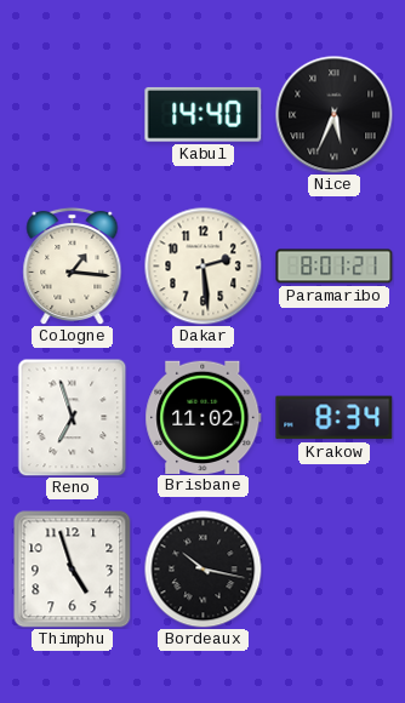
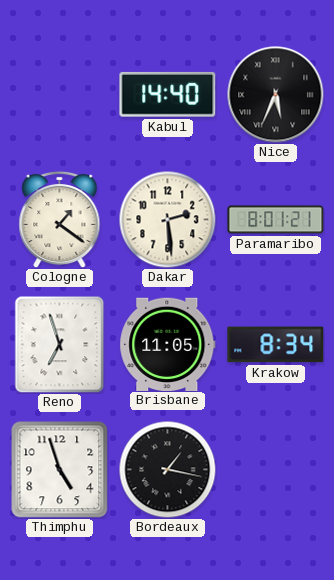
Cologne: 1:16 -> 1:21
Brisbane: 11:02 -> 11:05
Bordeaux: 10:17 -> 1:17
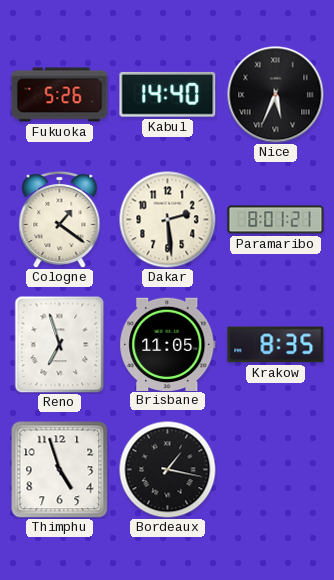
Fukuoka: none -> 5:26
Krakow: 8:34 -> 8:35
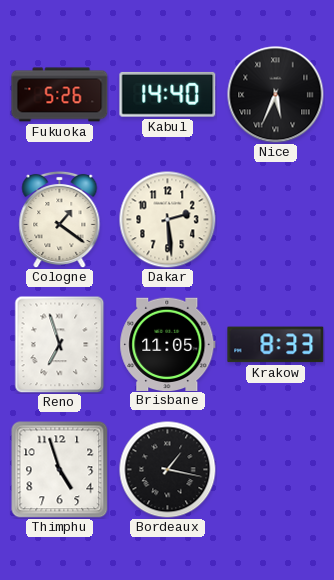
Paramaribo: 8:01 -> none
Krakow: 8:35 -> 8:33
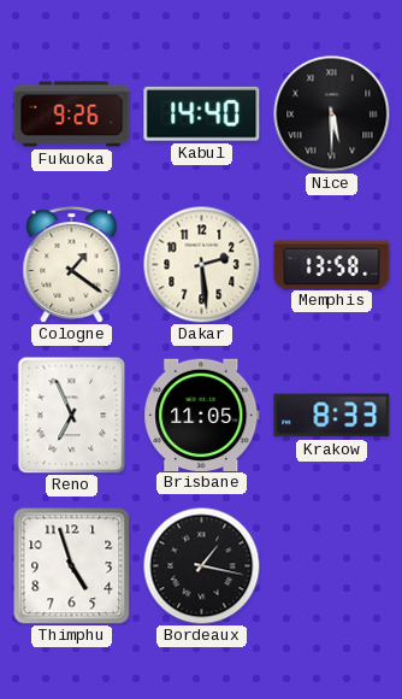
Fukuoka: 5:26 -> 9:26
Nice: 5:34 -> 5:30
Memphis: none -> 13:58
Reno: 6:57 -> 6:56
